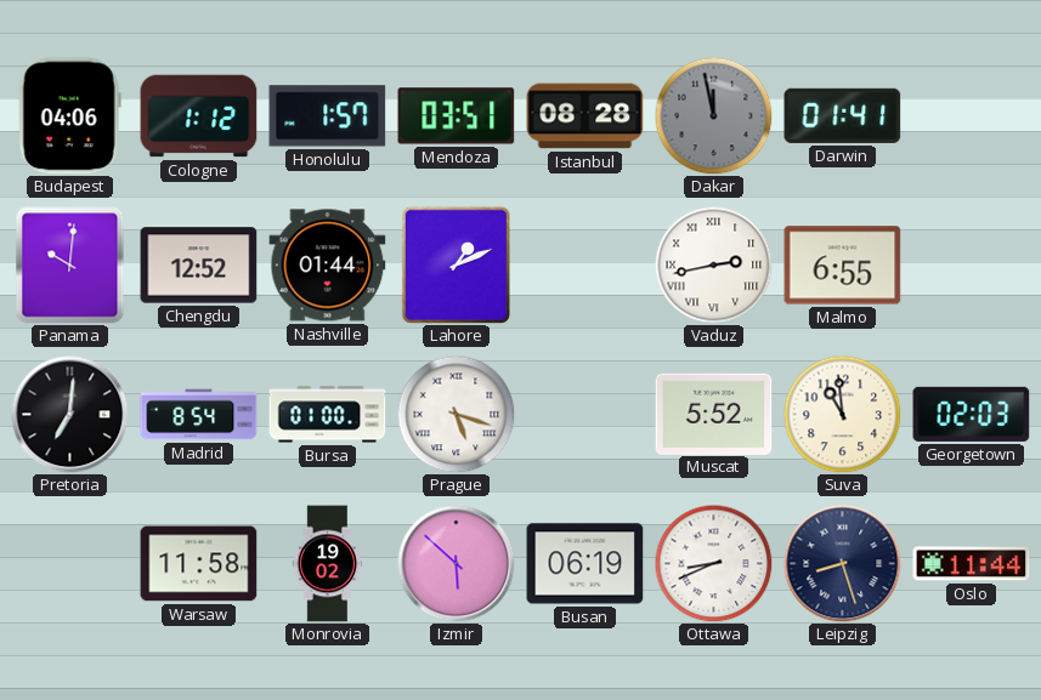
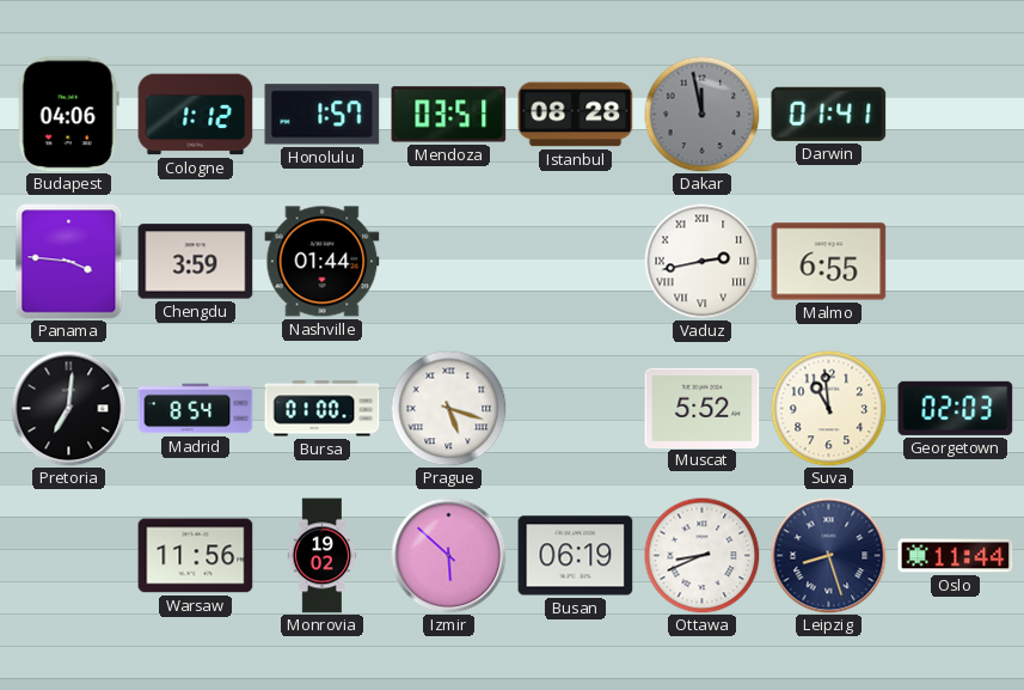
Panama: 10:01 -> 3:46
Chengdu: 12:52 -> 3:59
Lahore: 1:11 -> none
Warsaw: 11:58 -> 11:56
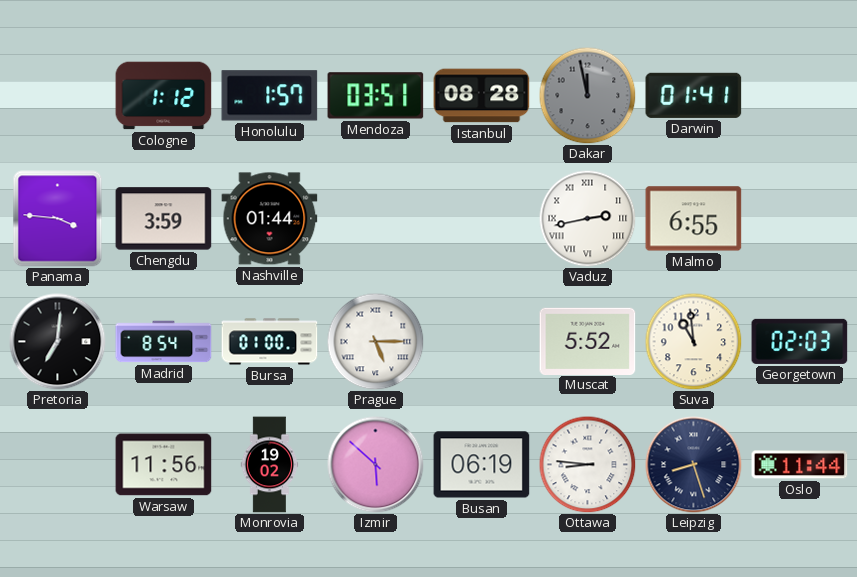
Budapest: 04:06 -> none
Prague: 5:18 -> 5:15
Ottawa: 8:41 -> 8:46
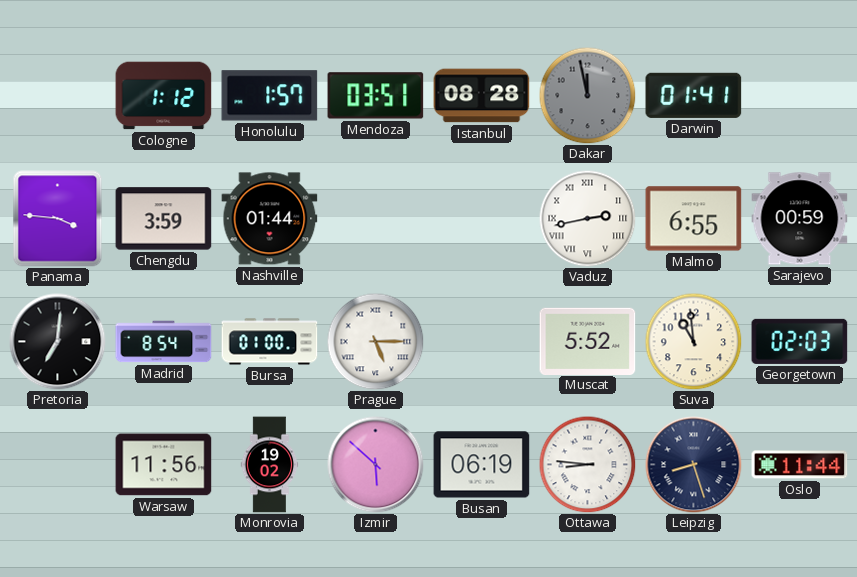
Sarajevo: none -> 00:59
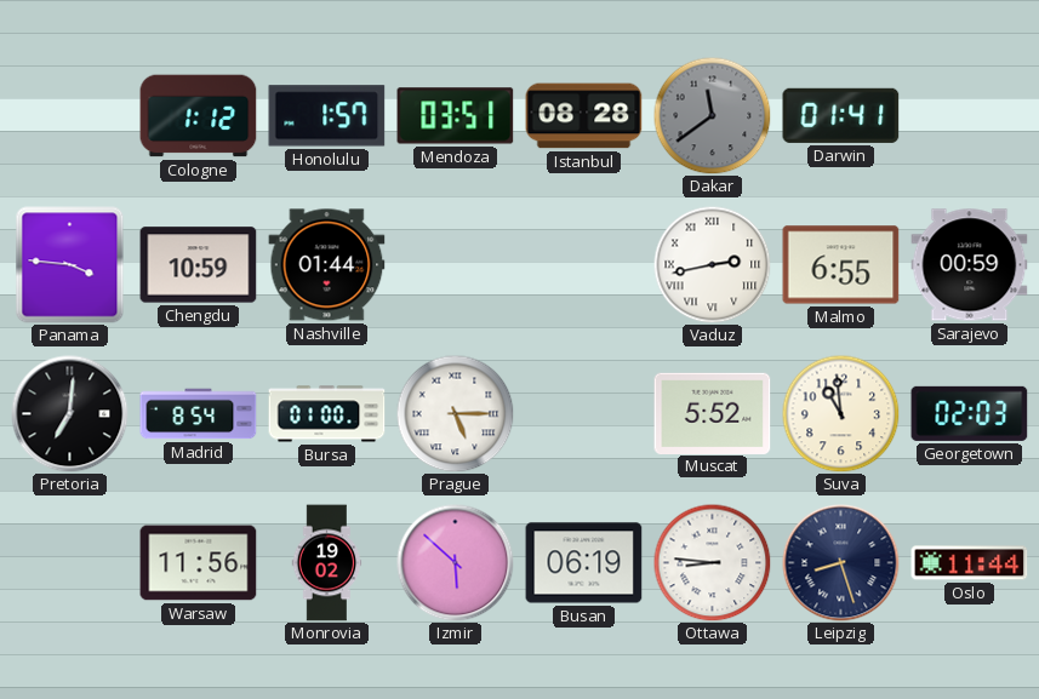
Dakar: 11:58 -> 11:39
Chengdu: 3:59 -> 10:59
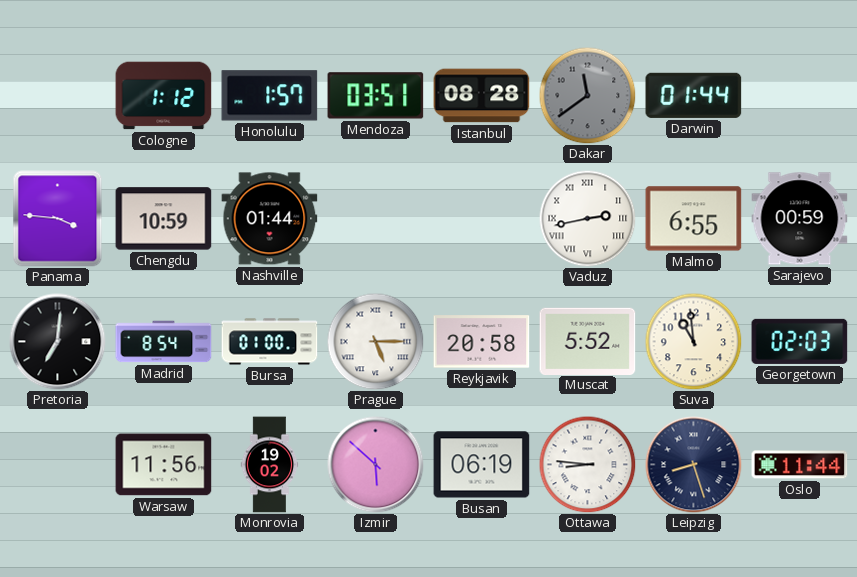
Darwin: 01:41 -> 01:44
Reykjavik: none -> 20:58
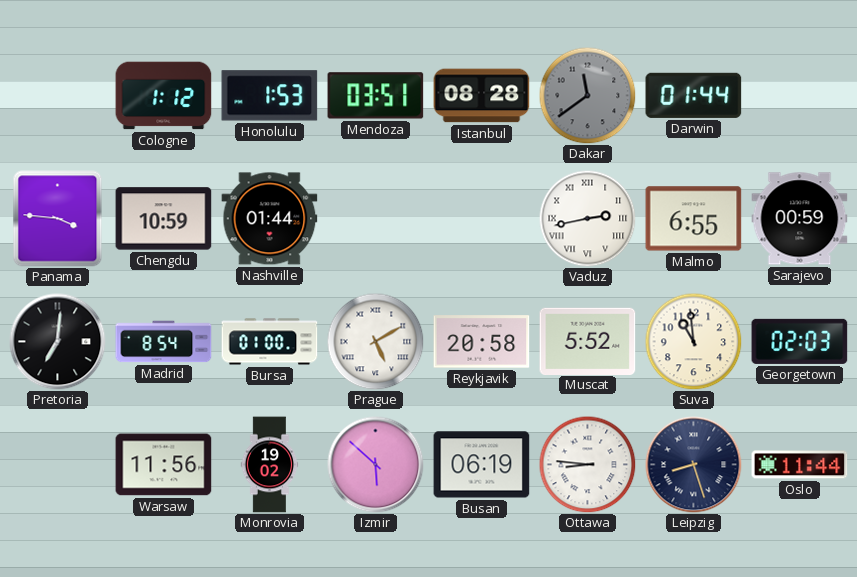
Honolulu: 1:57 -> 1:53
Prague: 5:15 -> 5:10
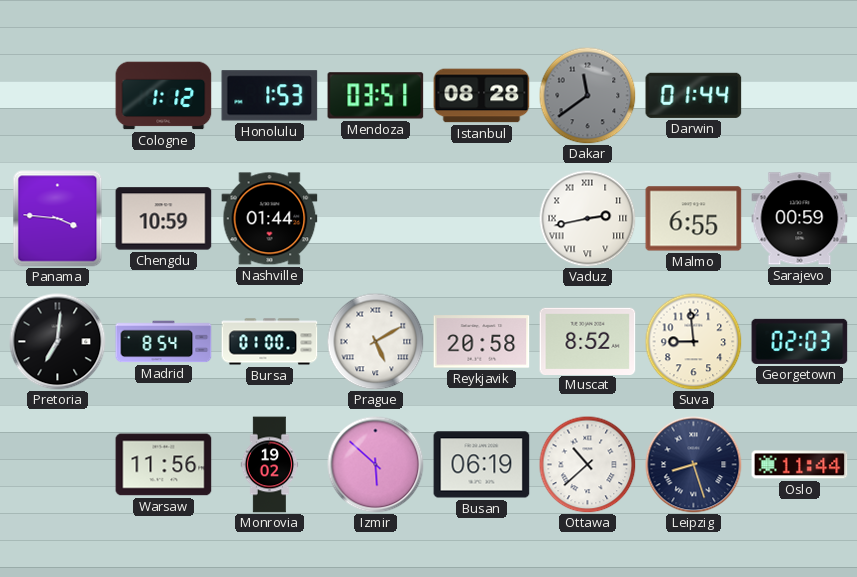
Muscat: 5:52 -> 8:52
Suva: 10:59 -> 8:59
Ottawa: 8:46 -> 10:38
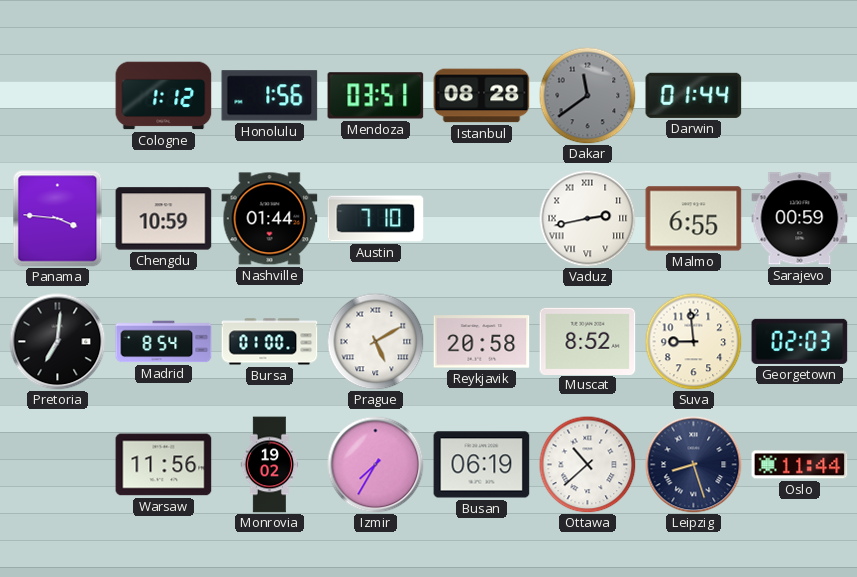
Honolulu: 1:53 -> 1:56
Austin: none -> 7:10
Izmir: 5:52 -> 7:35
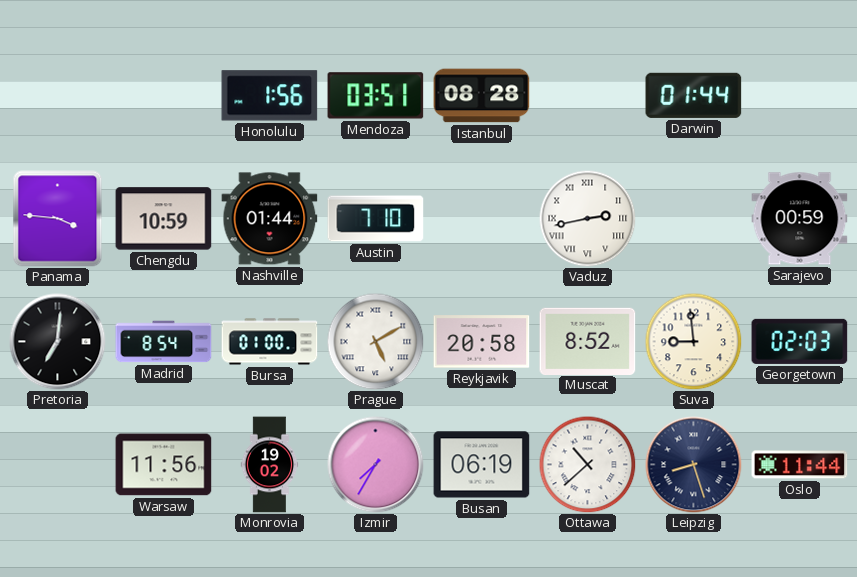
Cologne: 1:12 -> none
Dakar: 11:39 -> none
Malmo: 6:55 -> none
